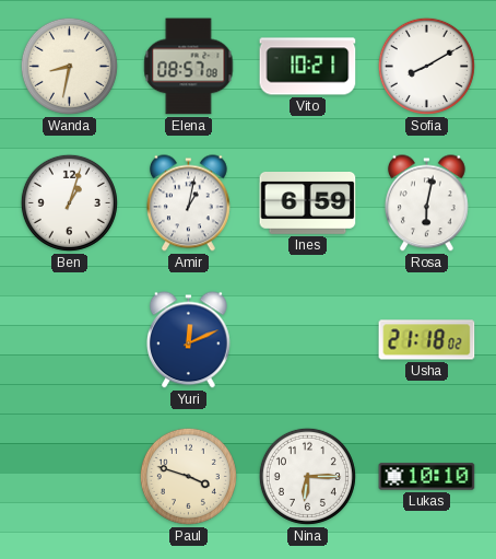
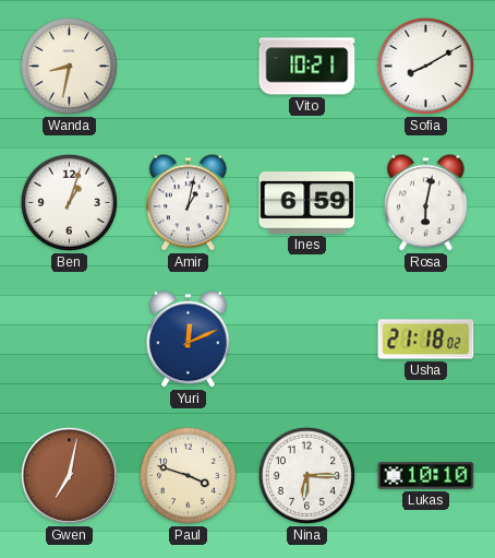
Elena: 08:57 -> none
Gwen: none -> 7:02
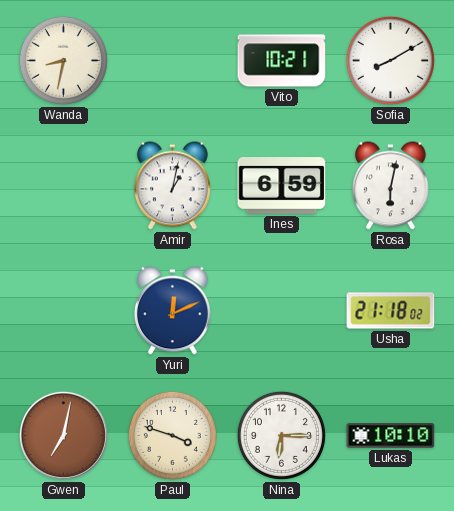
Ben: 1:03 -> none
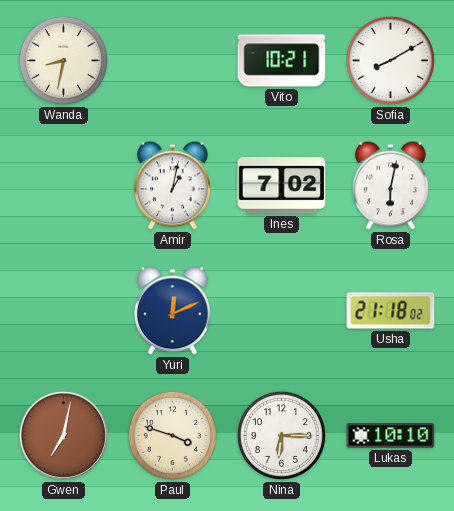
Ines: 6:59 -> 7:02
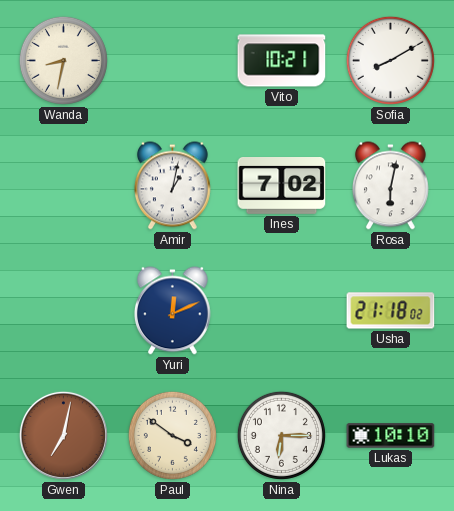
Paul: 3:48 -> 3:51
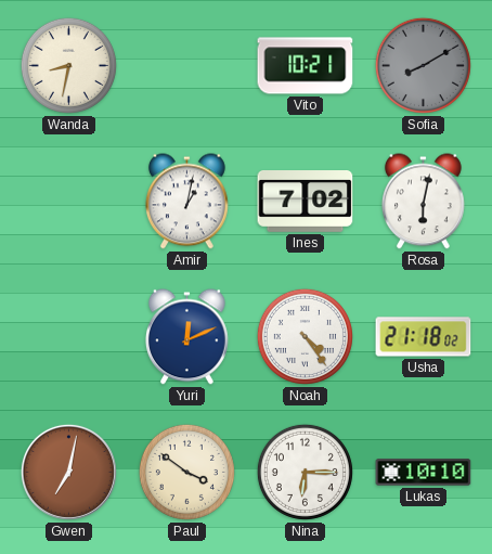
Sofia dial: white -> grey
Noah: none -> 4:24
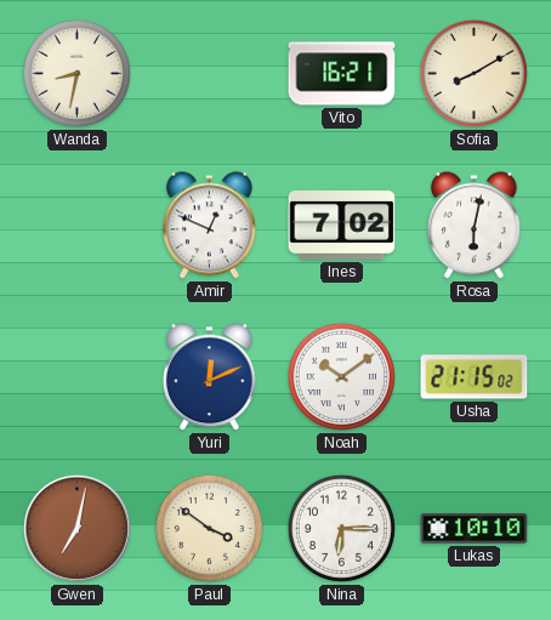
Vito: 10:21 -> 16:21
Sofia dial: grey -> cream
Amir: 1:02 -> 12:49
Noah: 4:24 -> 10:09
Usha: 21:18 -> 21:15
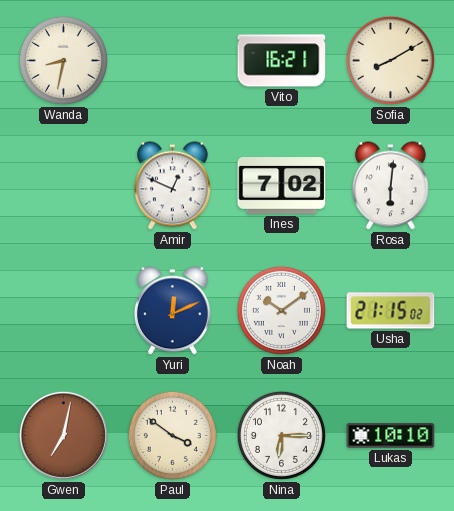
Rosa: 6:02 -> 6:01
